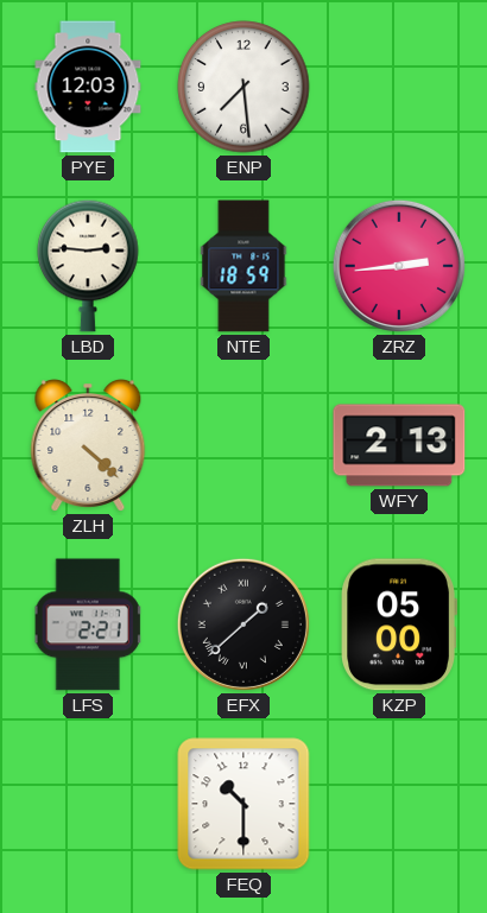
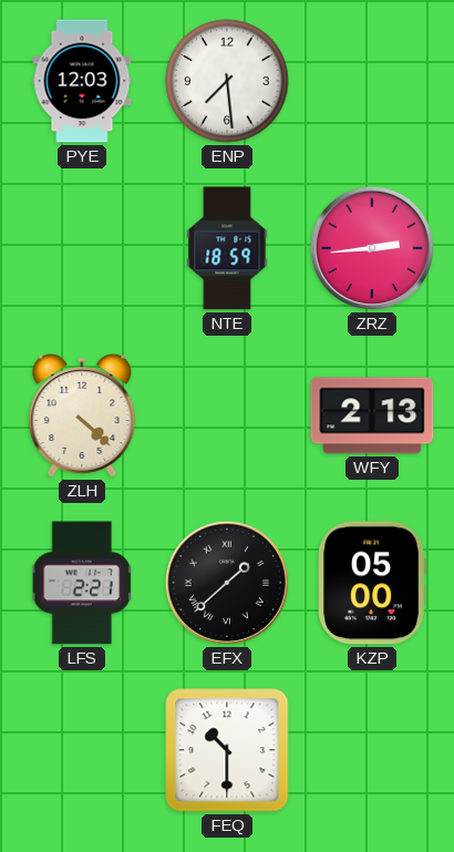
LBD: 2:46 -> none
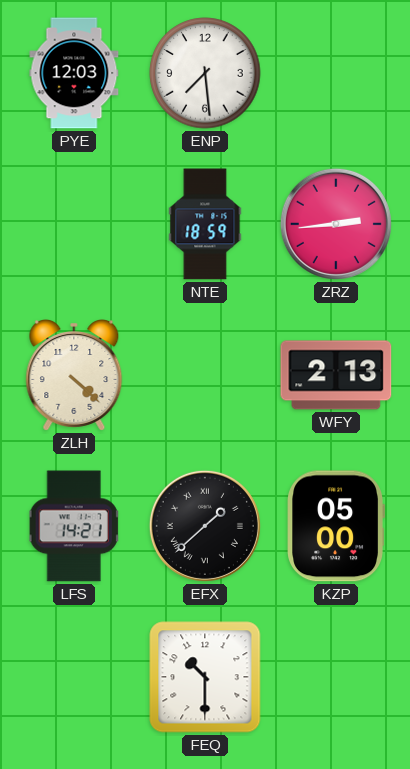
LFS: 2:21 -> 14:21
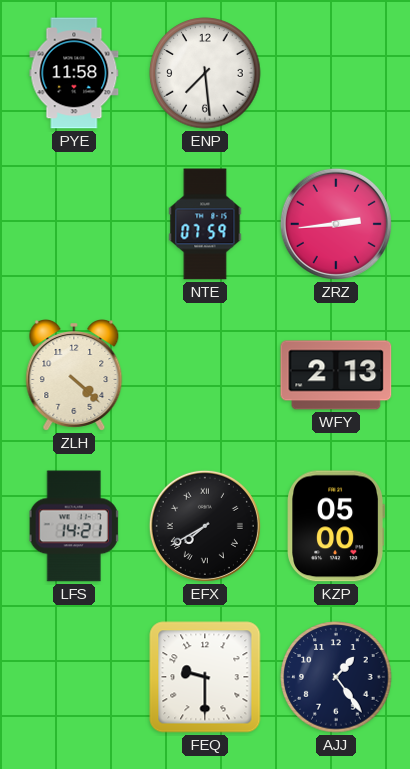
PYE: 12:03 -> 11:58
NTE: 18:59 -> 07:59
EFX: 1:38 -> 7:40
FEQ: 10:30 -> 9:30
AJJ: none -> 1:24
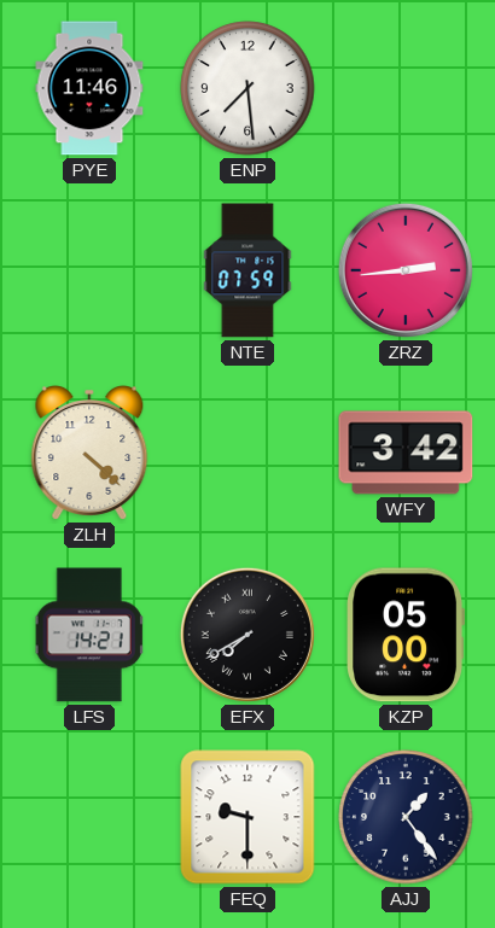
PYE: 11:58 -> 11:46
WFY: 2:13 -> 3:42
